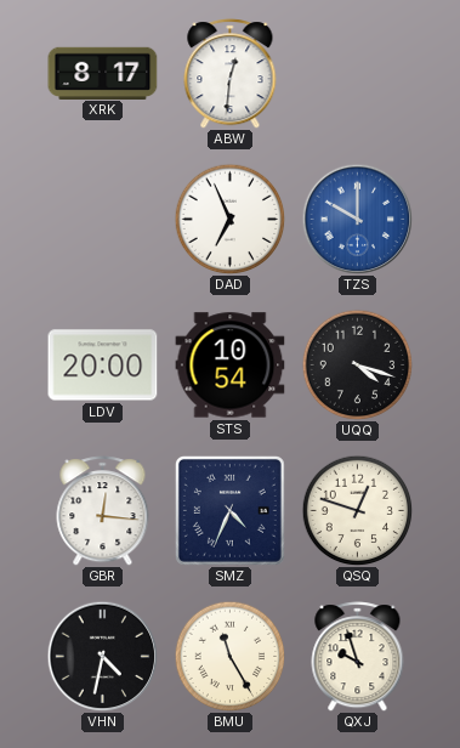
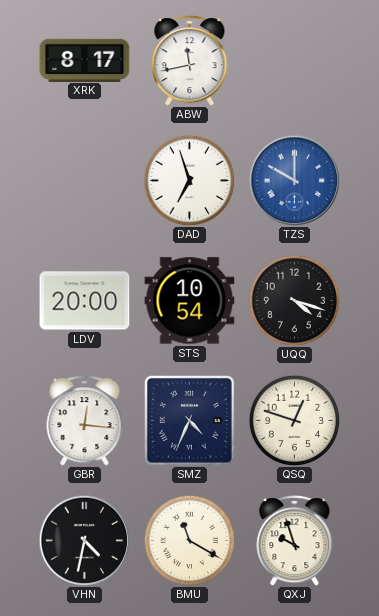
ABW: 12:31 -> 11:43
DAD: 6:56 -> 6:57
BMU: 11:25 -> 11:20
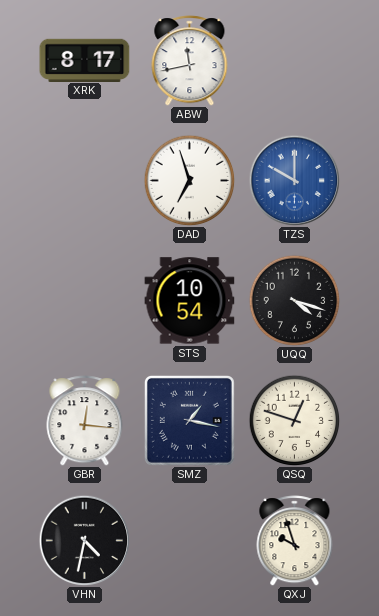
LDV: 20:00 -> none
SMZ: 4:34 -> 1:17
BMU: 11:20 -> none
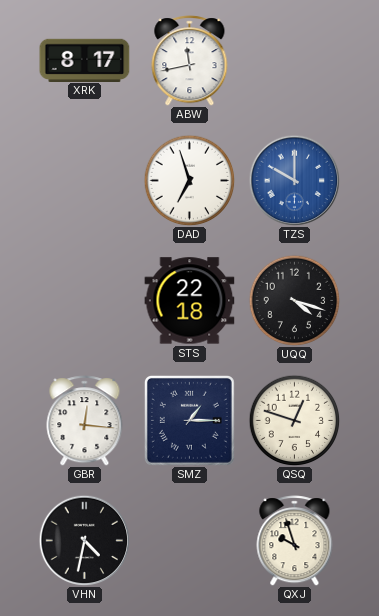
STS: 10:54 -> 22:18
SMZ: 1:17 -> 1:15
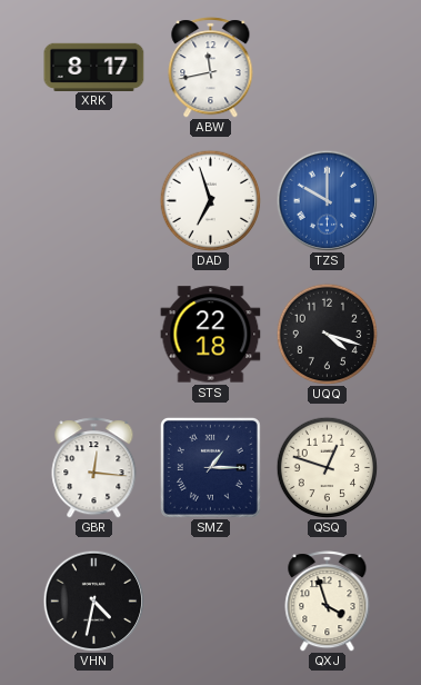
QXJ: 9:57 -> 3:57
